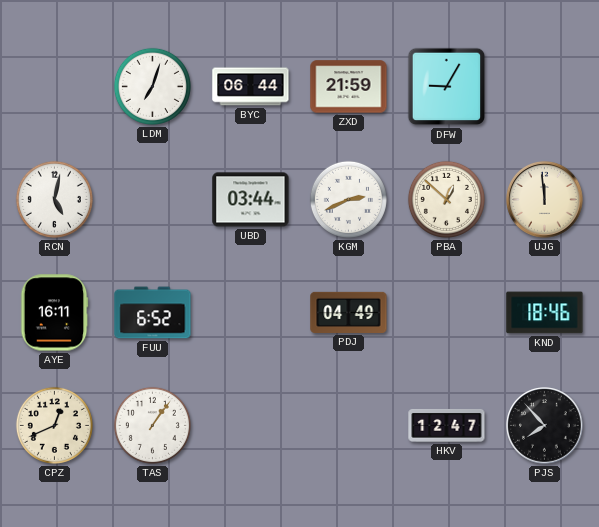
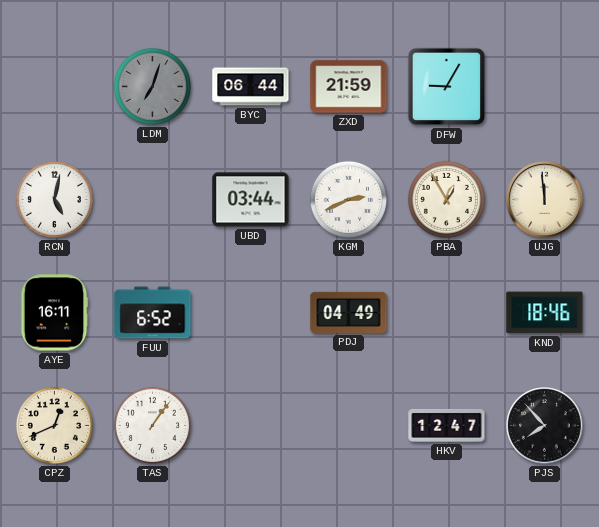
LDM dial: white -> grey
PBA: 12:52 -> 12:55
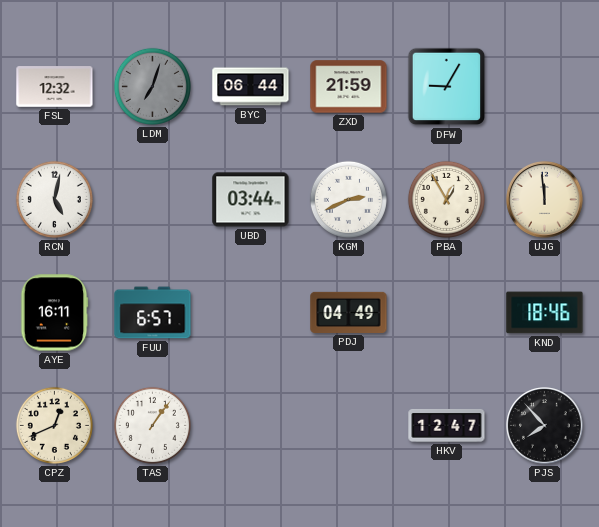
FSL: none -> 12:32
FUU: 6:52 -> 6:57
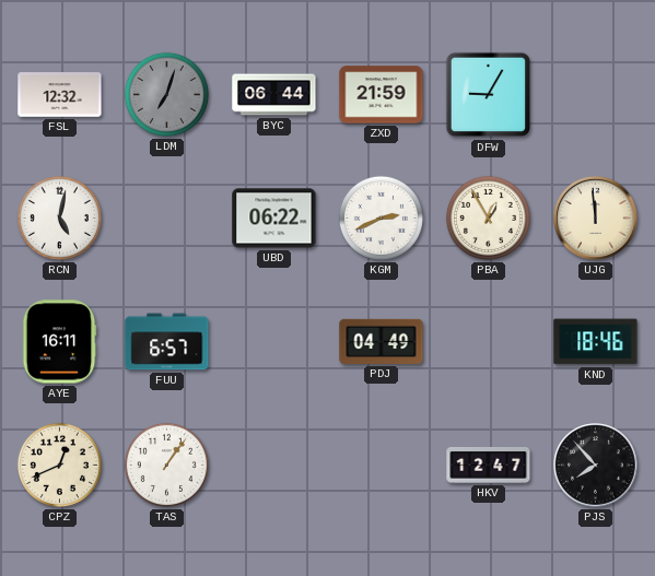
UBD: 03:44 -> 06:22
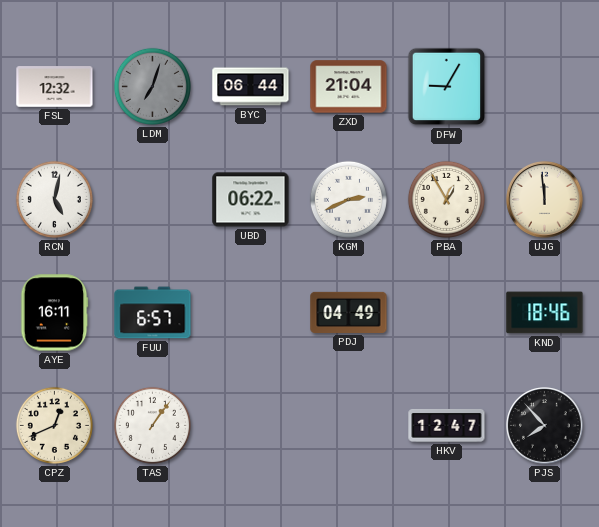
ZXD: 21:59 -> 21:04
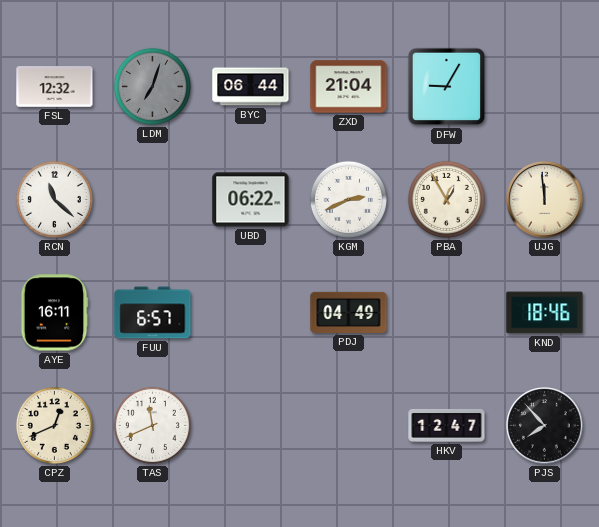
RCN: 5:02 -> 11:22
TAS: 1:06 -> 11:41
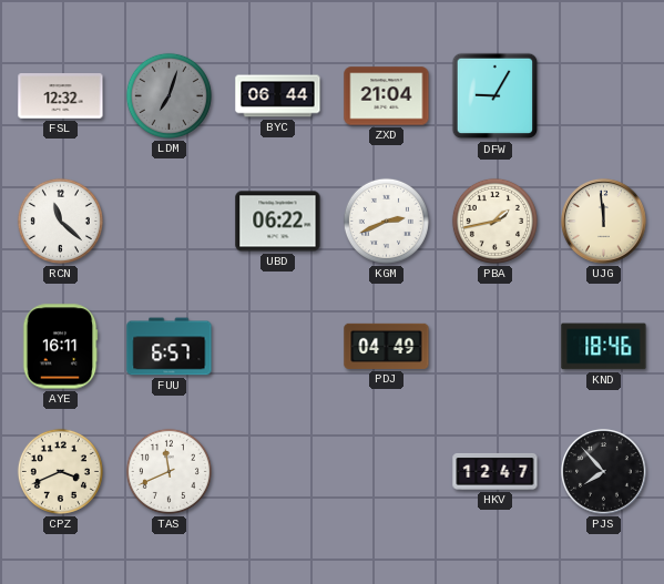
PBA: 12:55 -> 1:43
CPZ: 12:41 -> 3:41
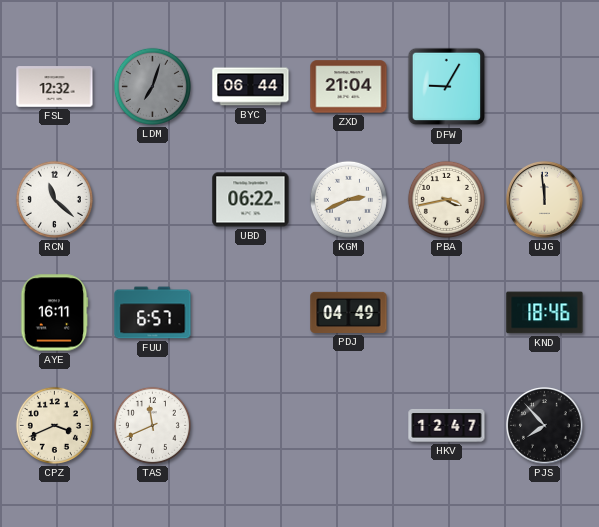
PBA: 1:43 -> 3:43
